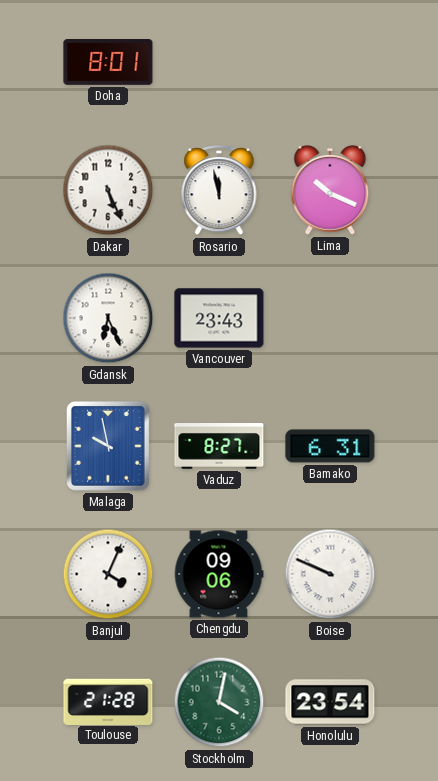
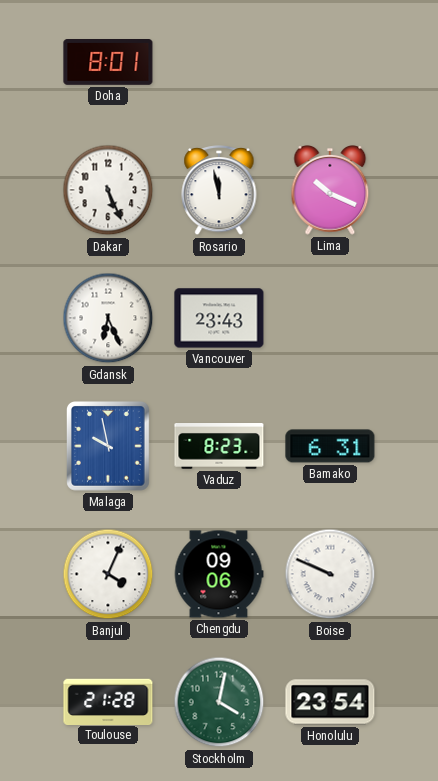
Vaduz: 8:27 -> 8:23
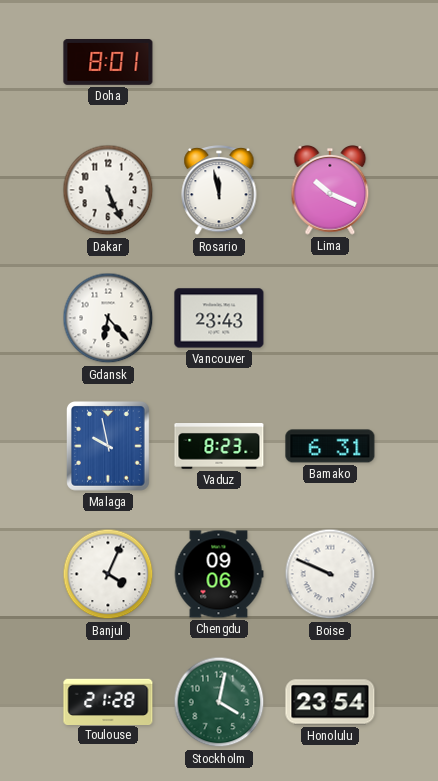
Gdansk: 6:26 -> 6:23
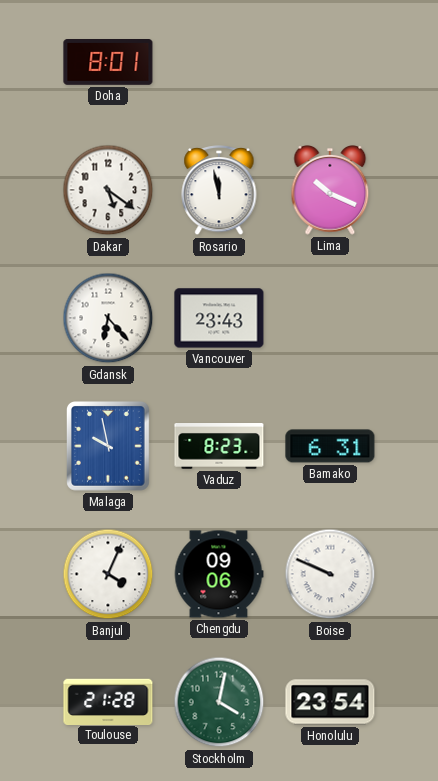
Dakar: 5:26 -> 5:21
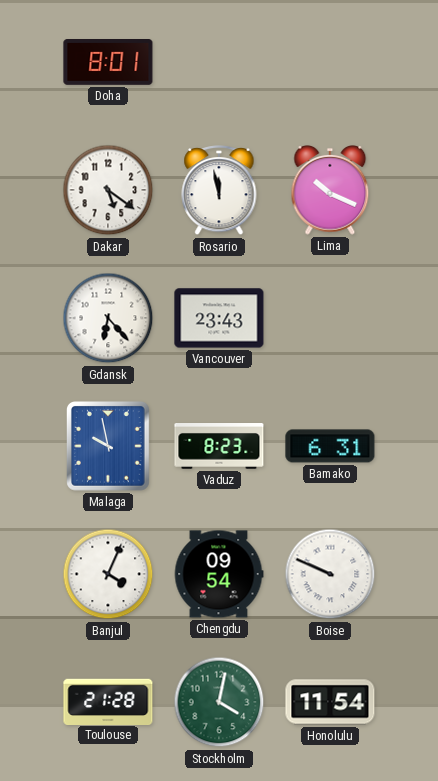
Chengdu: 09:06 -> 09:54
Honolulu: 23:54 -> 11:54
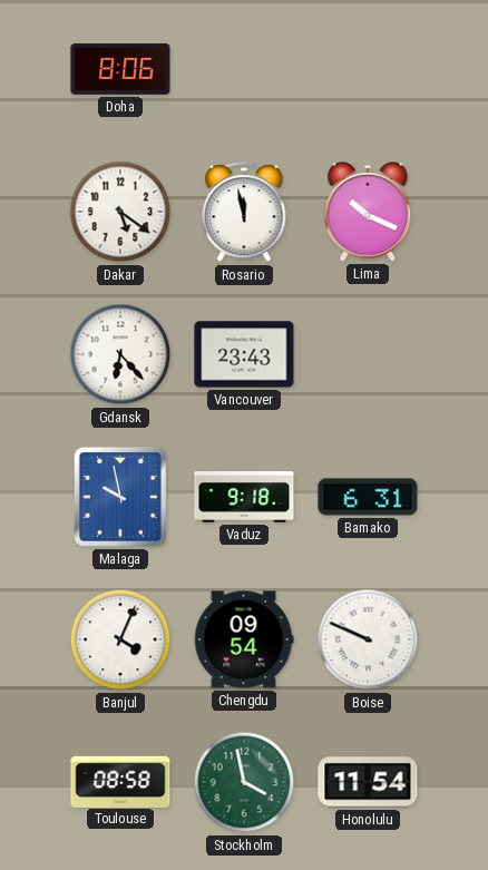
Doha: 8:01 -> 8:06
Vaduz: 8:23 -> 9:18
Toulouse: 21:28 -> 08:58
Stockholm: 4:02 -> 3:58
